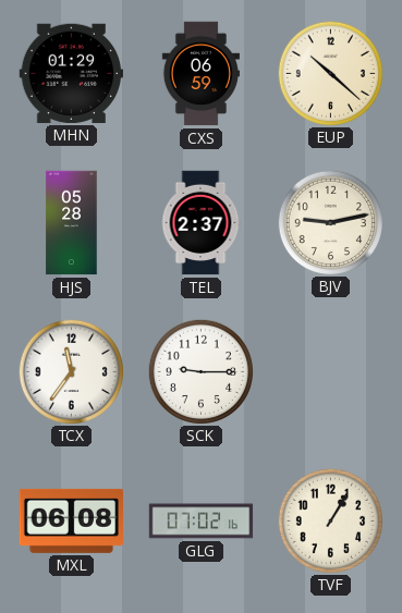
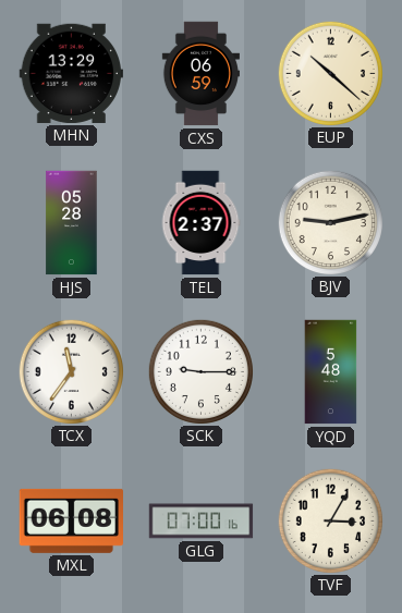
MHN: 01:29 -> 13:29
YQD: none -> 5:48
GLG: 07:02 -> 07:00
TVF: 1:05 -> 3:05
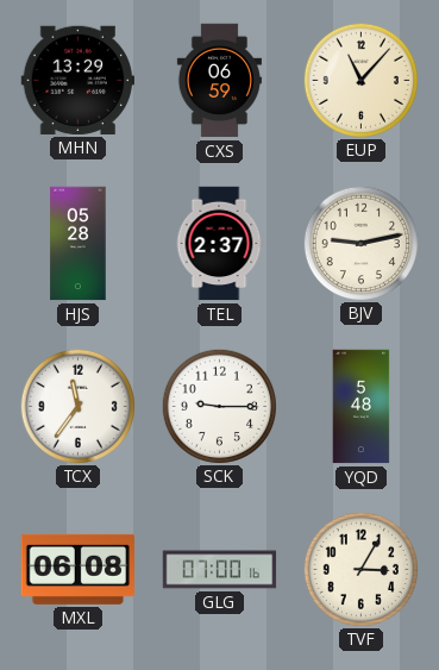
EUP: 10:22 -> 11:07
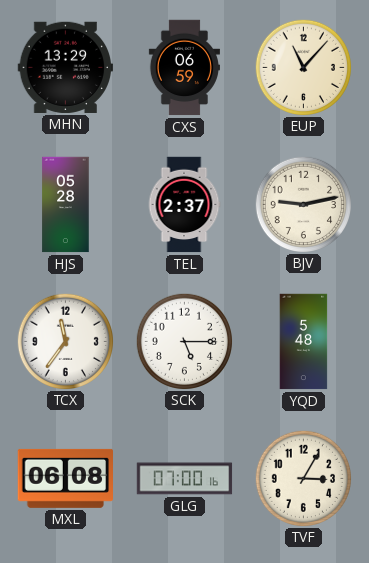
SCK: 9:15 -> 5:15
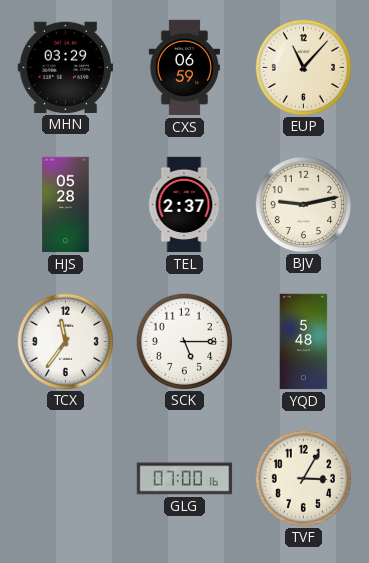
MHN: 13:29 -> 03:29
MXL: 06:08 -> none
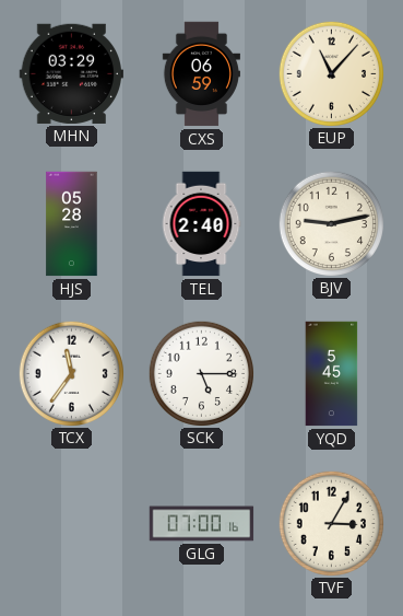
TEL: 2:37 -> 2:40
YQD: 5:48 -> 5:45
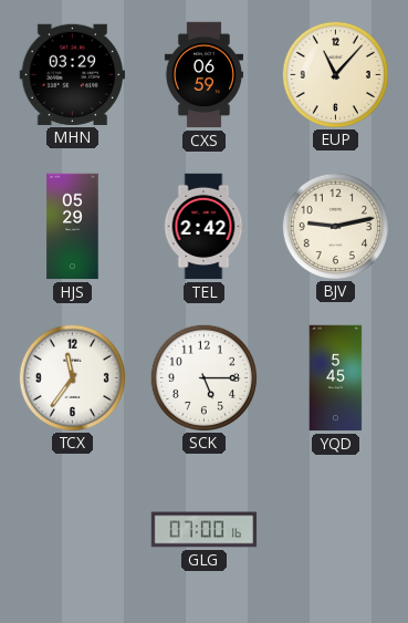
HJS: 05:28 -> 05:29
TEL: 2:40 -> 2:42
TVF: 3:05 -> none
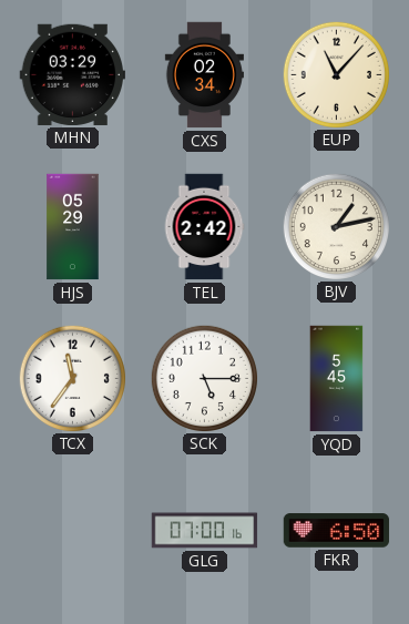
CXS: 06:59 -> 02:34
BJV: 9:13 -> 1:13
FKR: none -> 6:50
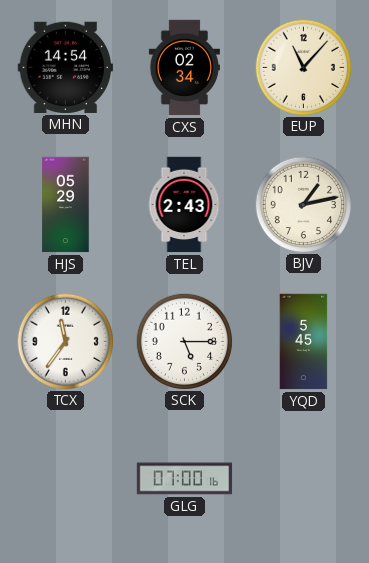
MHN: 03:29 -> 14:54
TEL: 2:42 -> 2:43
FKR: 6:50 -> none
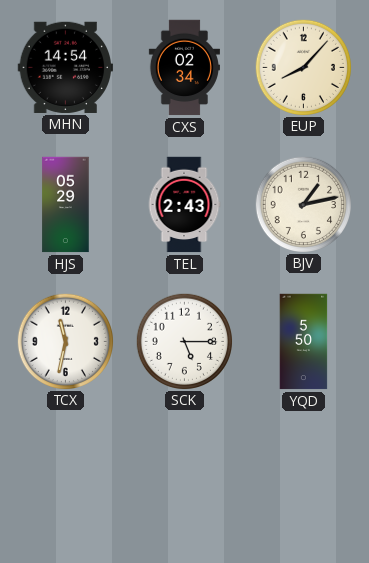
EUP: 11:07 -> 8:07
TCX: 11:36 -> 11:32
YQD: 5:45 -> 5:50
GLG: 07:00 -> none
